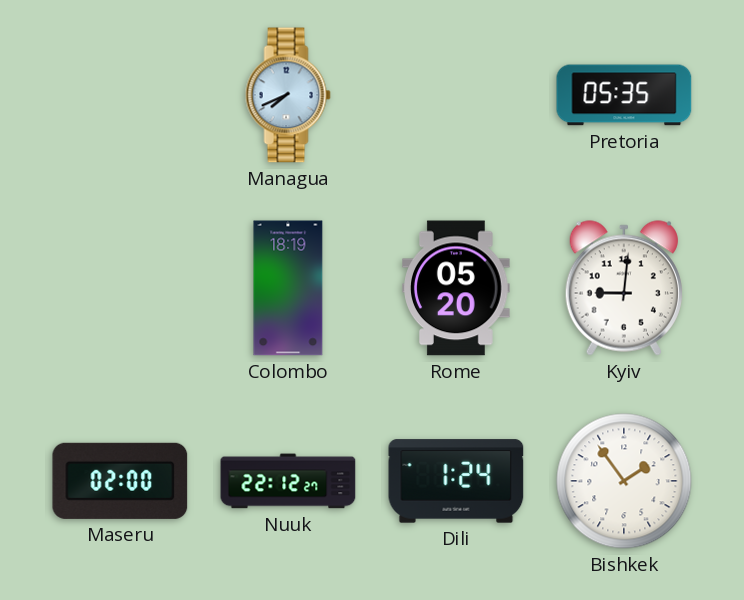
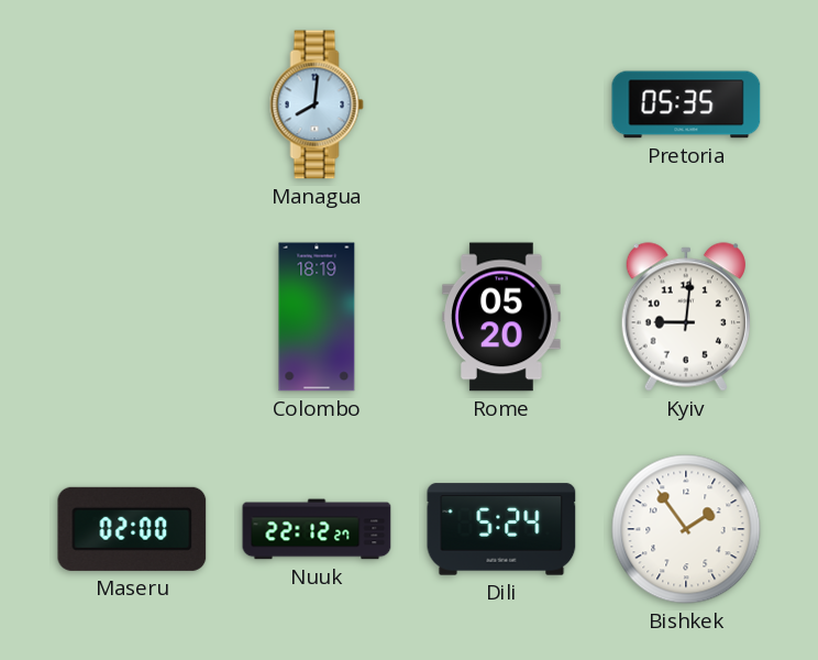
Managua: 7:41 -> 8:01
Dili: 1:24 -> 5:24
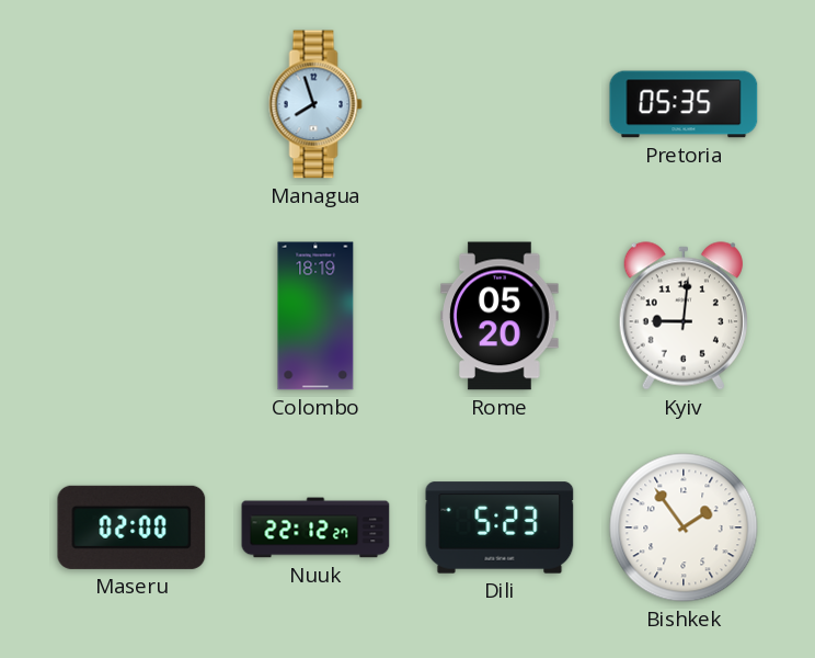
Managua: 8:01 -> 7:57
Dili: 5:24 -> 5:23
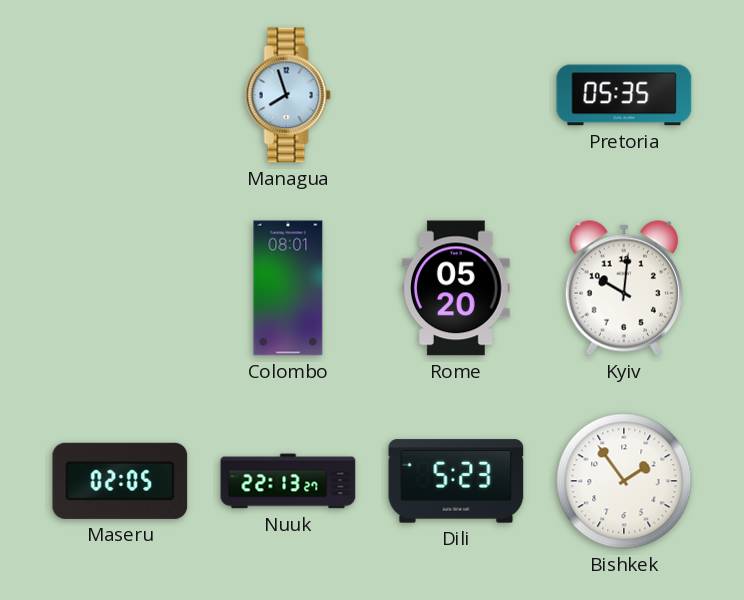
Colombo: 18:19 -> 08:01
Kyiv: 9:01 -> 10:01
Maseru: 02:00 -> 02:05
Nuuk: 22:12 -> 22:13
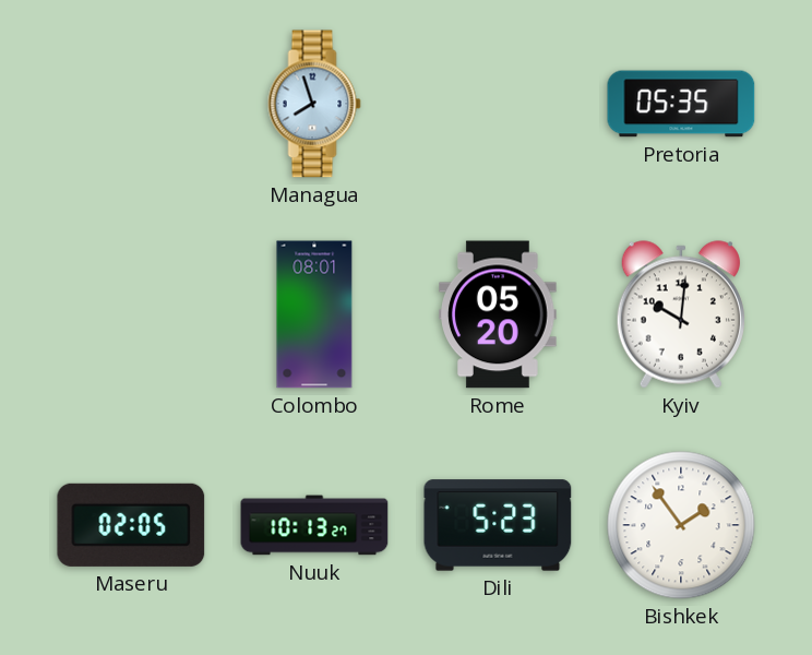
Nuuk: 22:13 -> 10:13
